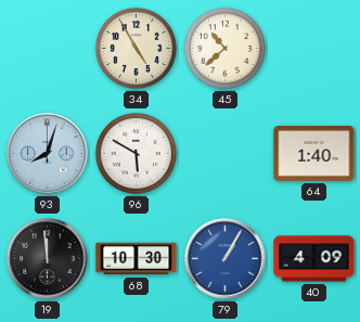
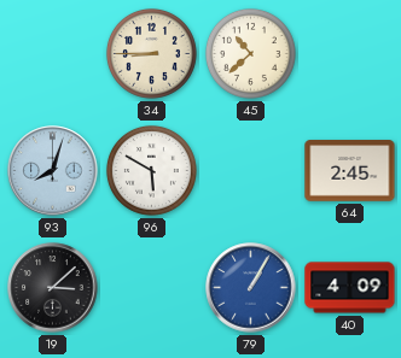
34: 4:55 -> 8:45
64: 1:40 -> 2:45
19: 11:59 -> 3:08
68: 10:30 -> none
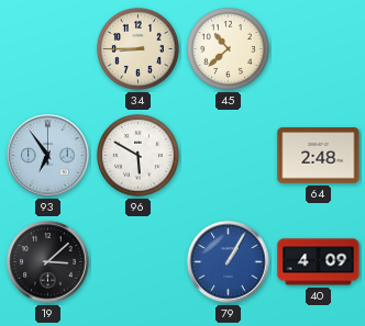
93: 8:03 -> 6:54
64: 2:45 -> 2:48
